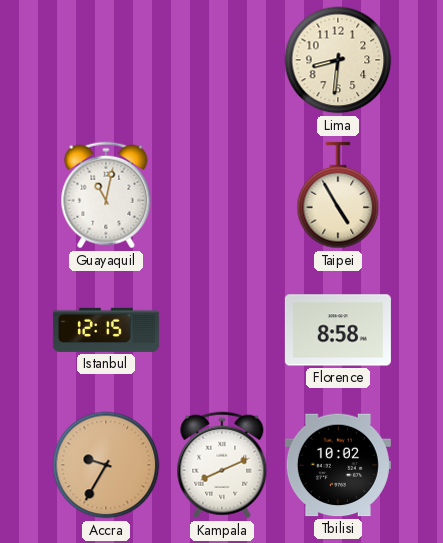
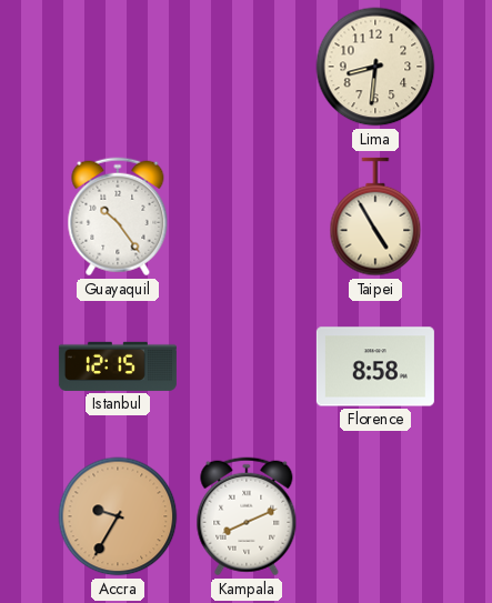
Guayaquil: 11:02 -> 10:24
Tbilisi: 10:02 -> none
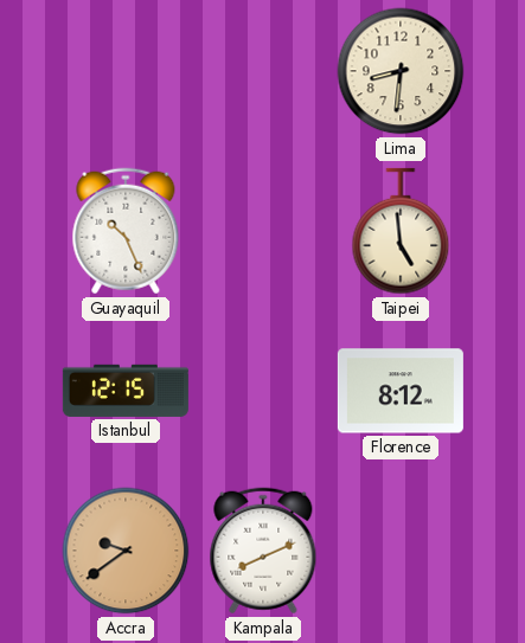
Guayaquil: 10:24 -> 10:26
Taipei: 4:55 -> 4:59
Florence: 8:58 -> 8:12
Accra: 9:35 -> 9:39
